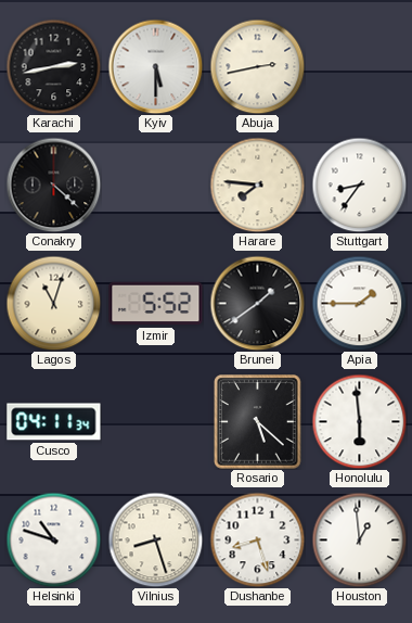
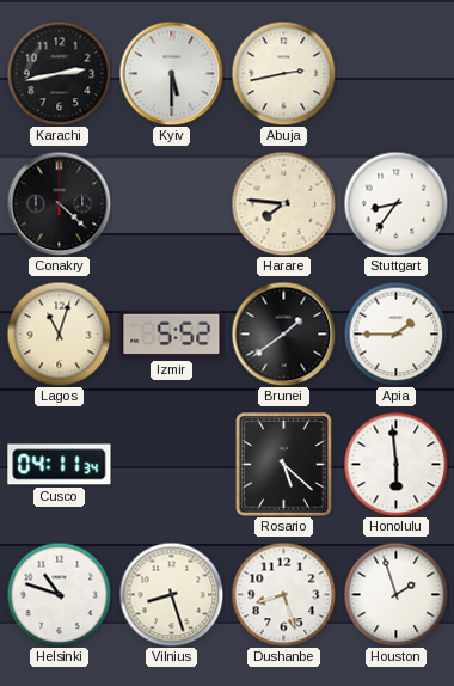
Houston: 12:59 -> 1:57
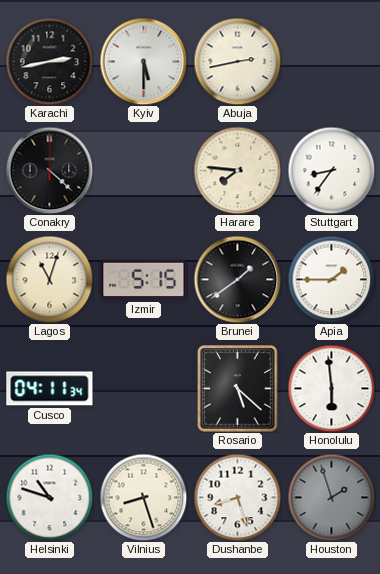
Izmir: 5:52 -> 5:15
Houston dial: white -> grey
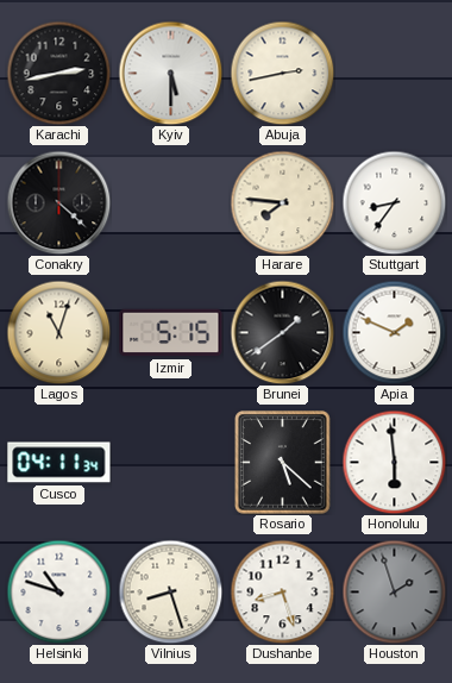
Apia: 1:45 -> 1:49
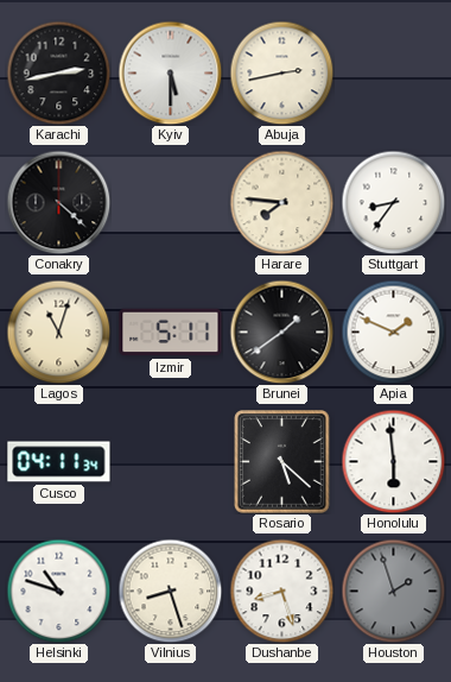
Izmir: 5:15 -> 5:11
